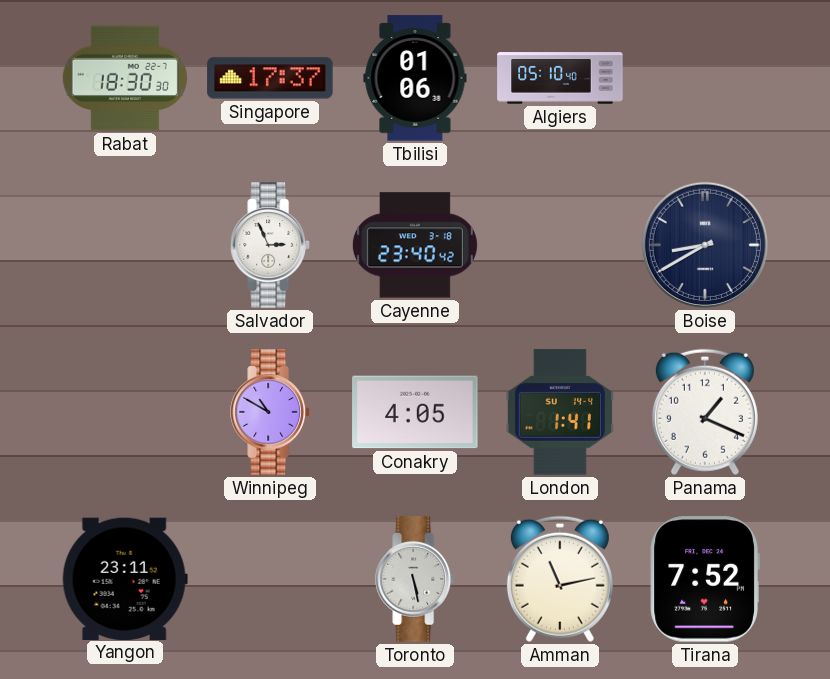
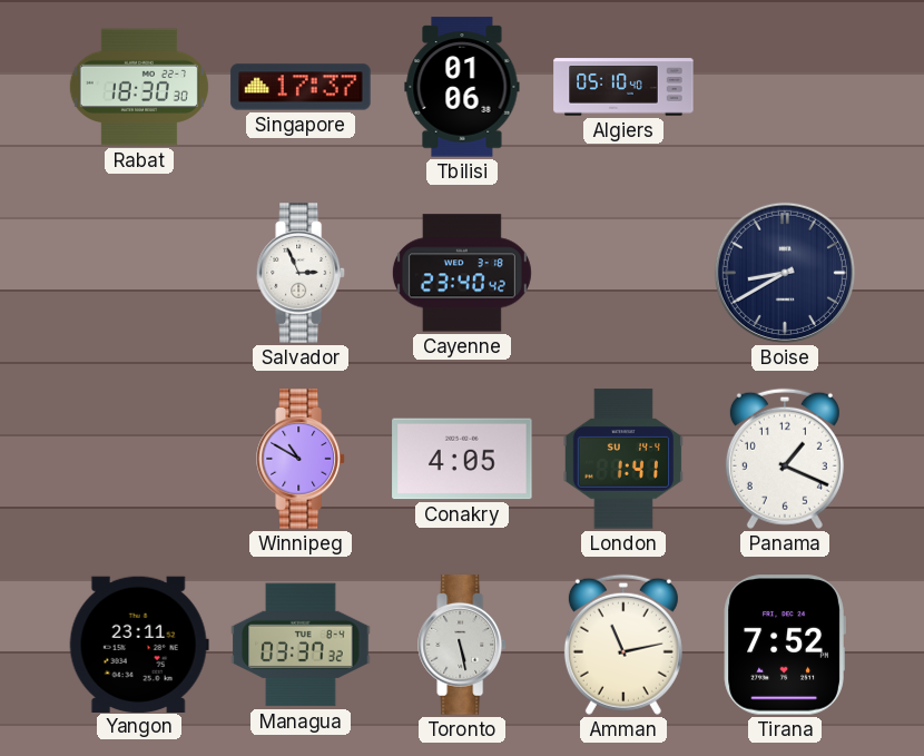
Managua: none -> 03:37
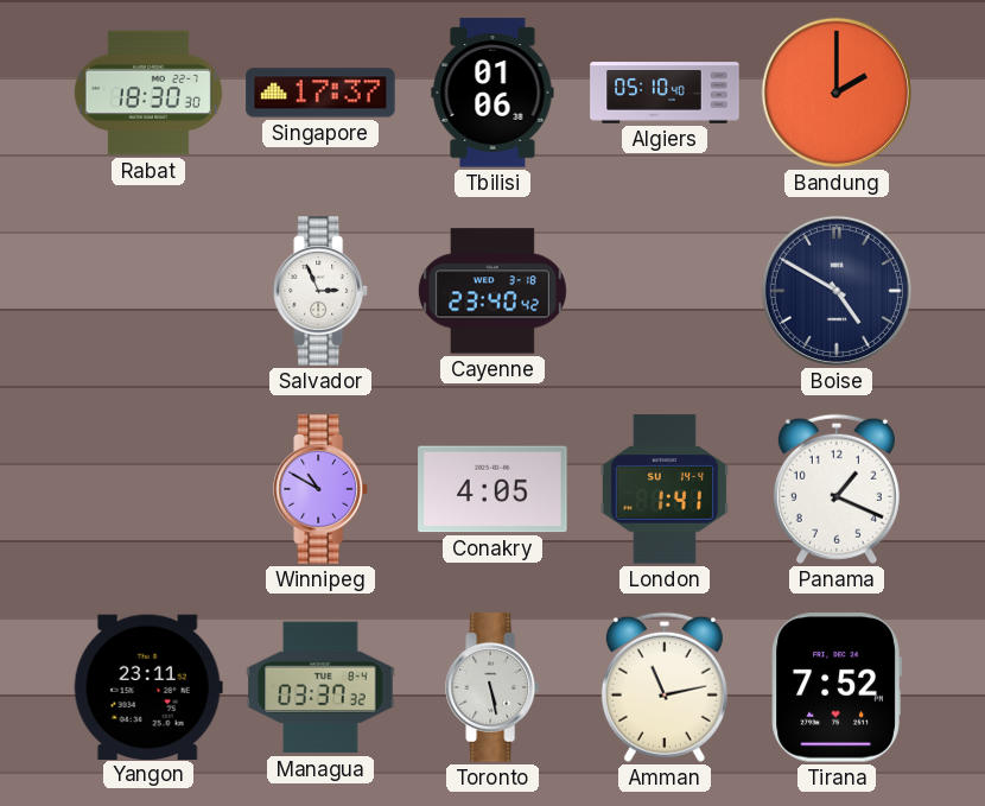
Bandung: none -> 2:00
Boise: 8:40 -> 4:50
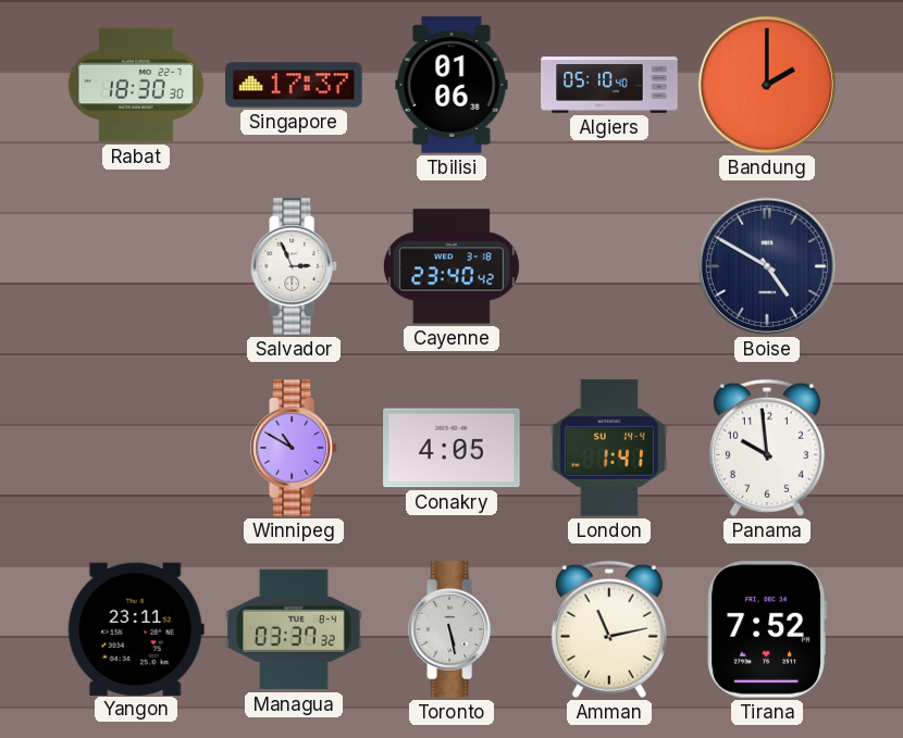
Panama: 1:19 -> 9:59
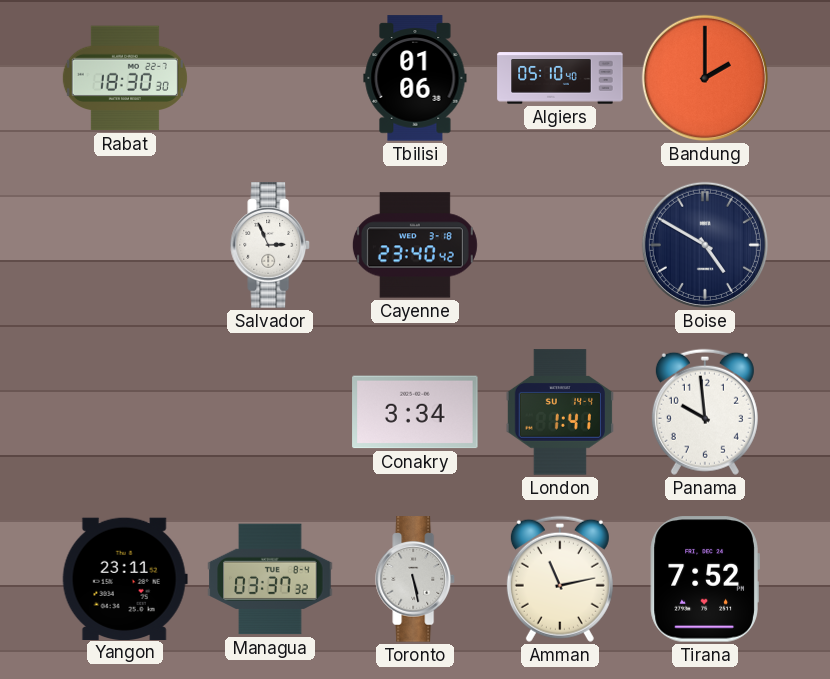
Singapore: 17:37 -> none
Winnipeg: 10:50 -> none
Conakry: 4:05 -> 3:34
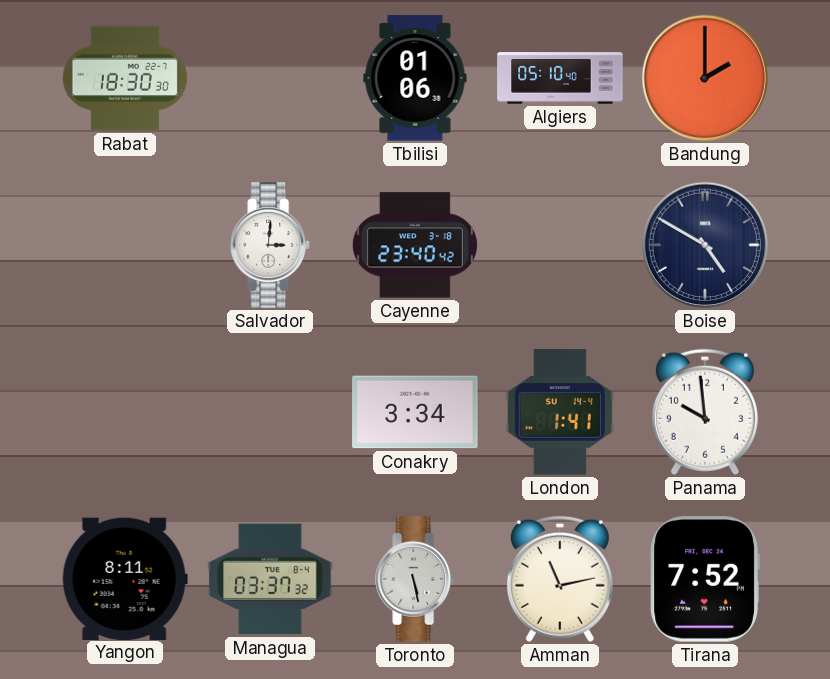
Salvador: 2:56 -> 3:01
Yangon: 23:11 -> 8:11
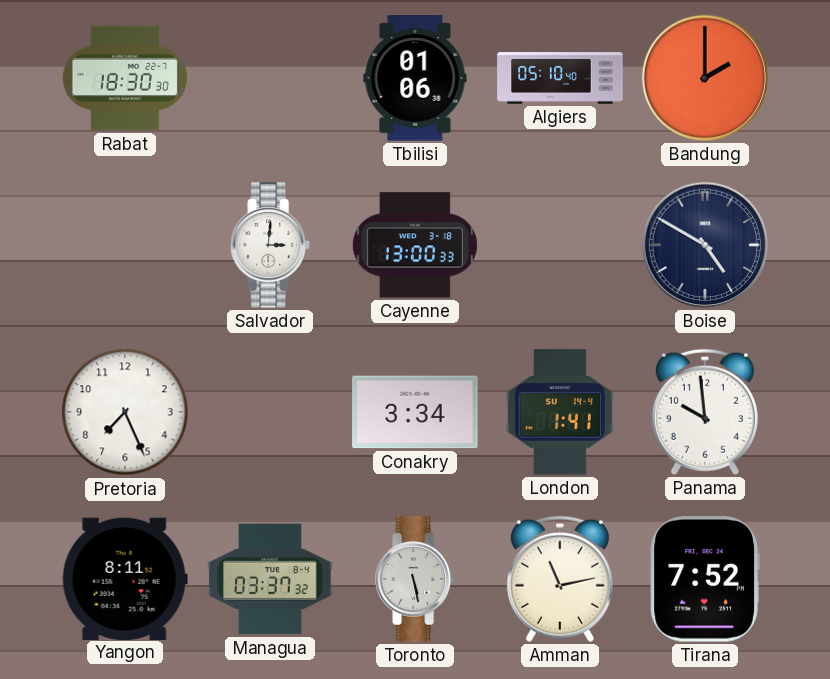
Cayenne: 23:40 -> 13:00
Pretoria: none -> 7:26
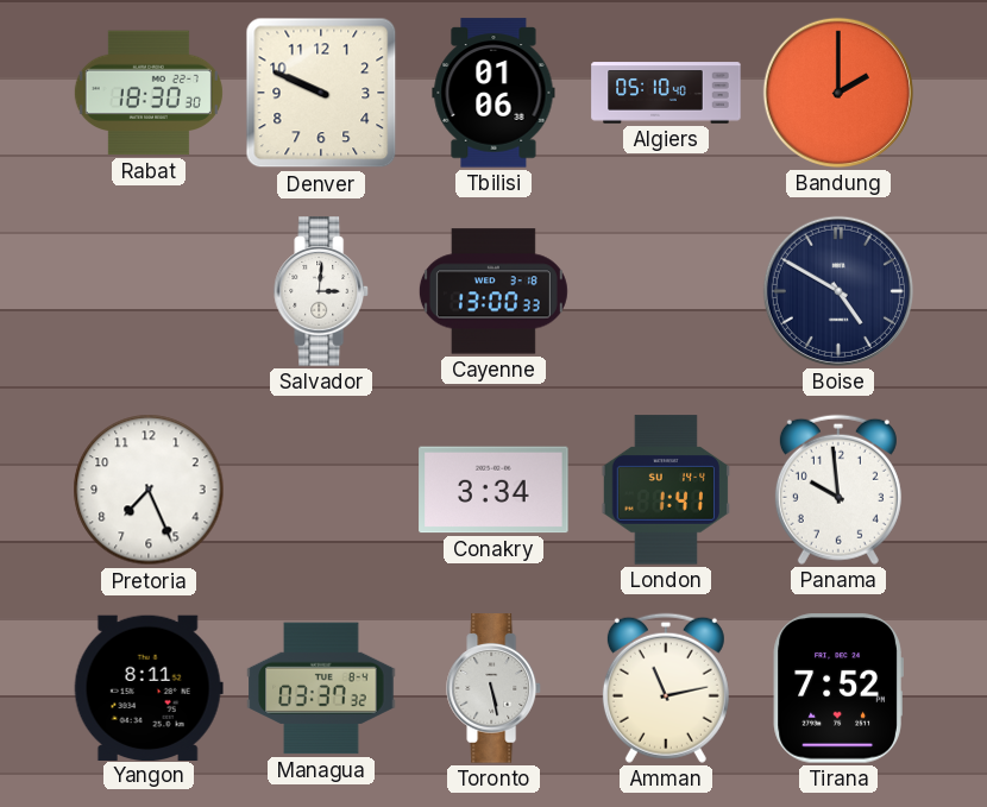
Denver: none -> 9:49
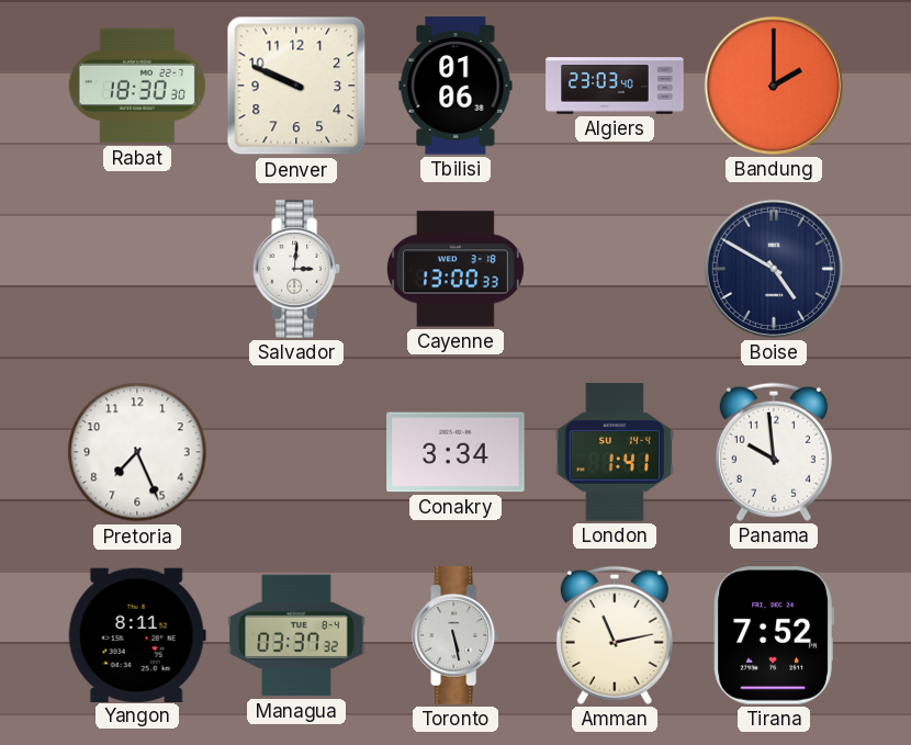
Algiers: 05:10 -> 23:03
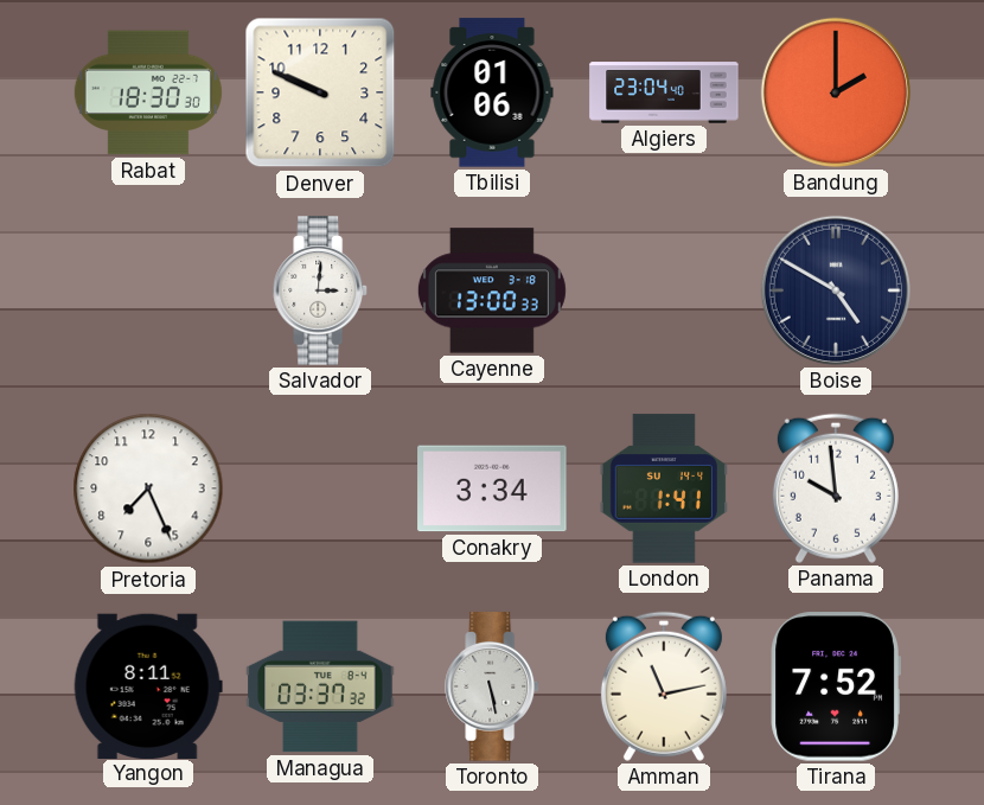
Algiers: 23:03 -> 23:04
